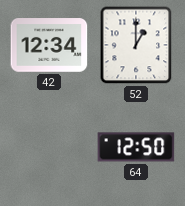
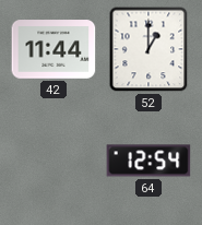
42: 12:34 -> 11:44
64: 12:50 -> 12:54
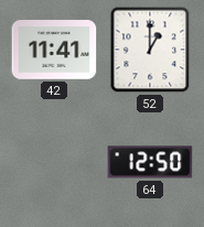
42: 11:44 -> 11:41
64: 12:54 -> 12:50
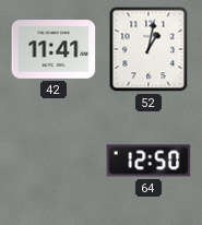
52: 1:00 -> 1:02
